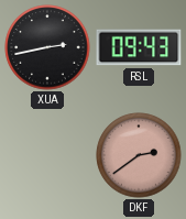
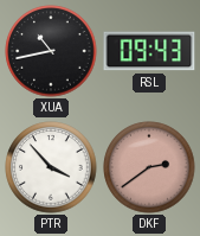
XUA: 2:43 -> 10:43
PTR: none -> 3:53
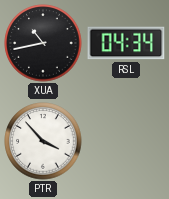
RSL: 09:43 -> 04:34
DKF: 2:39 -> none
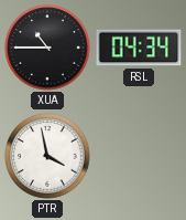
XUA: 10:43 -> 10:45
PTR: 3:53 -> 3:58
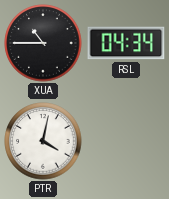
PTR: 3:58 -> 4:02
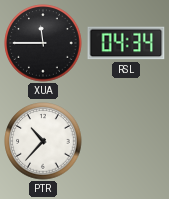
XUA: 10:45 -> 11:45
PTR: 4:02 -> 10:37
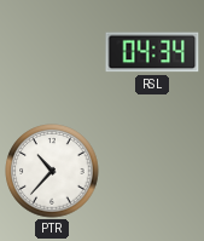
XUA: 11:45 -> none
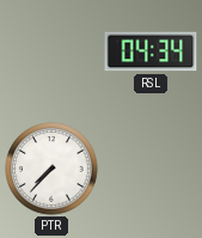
PTR: 10:37 -> 7:37
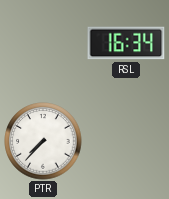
RSL: 04:34 -> 16:34
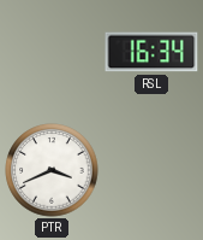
PTR: 7:37 -> 3:41
